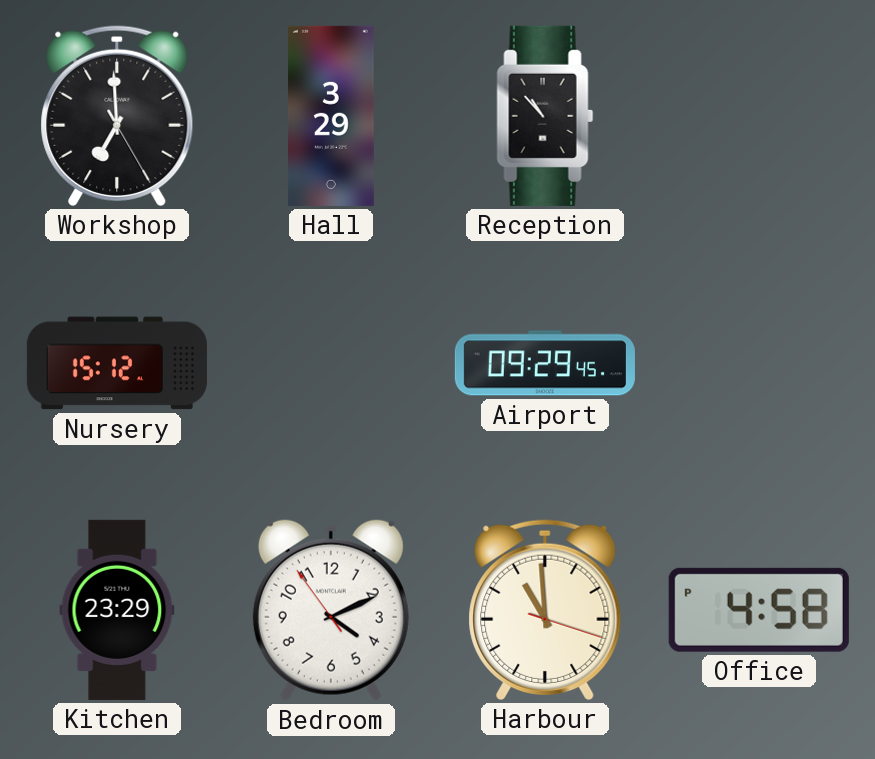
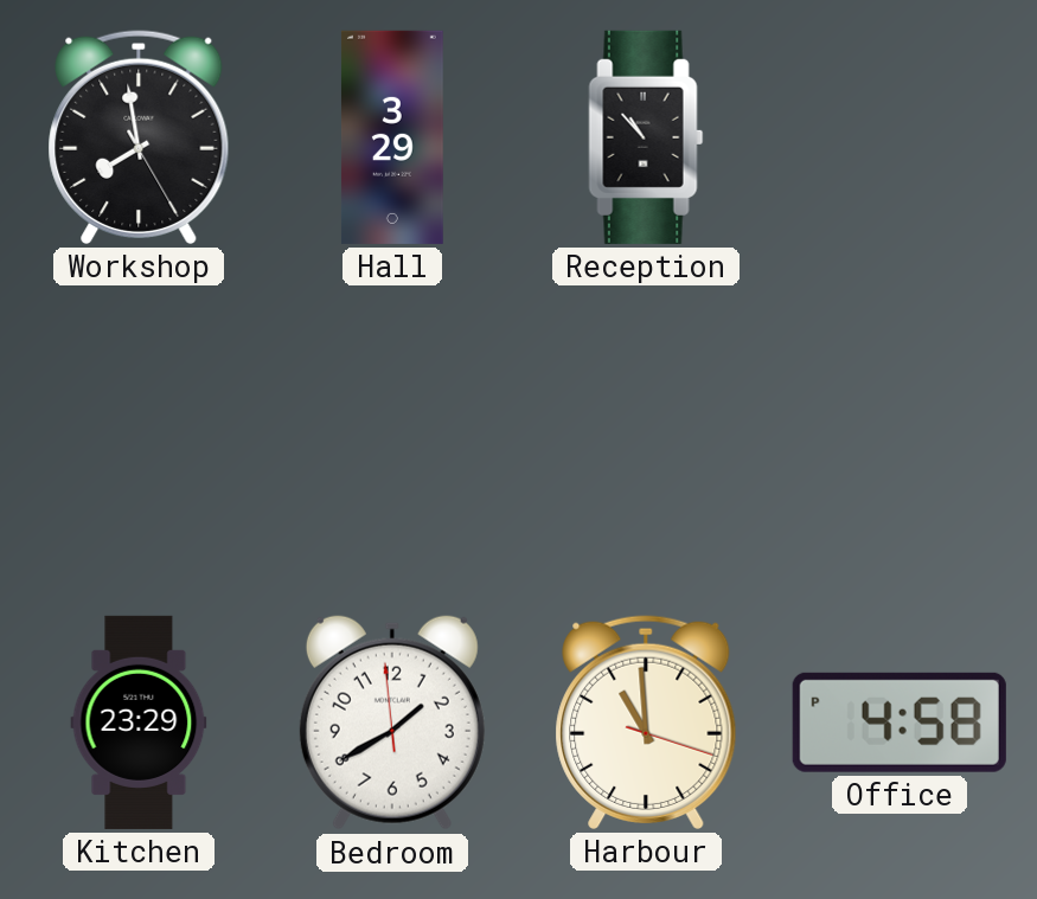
Workshop: 6:59 -> 7:58
Nursery: 15:12 -> none
Airport: 09:29 -> none
Bedroom: 4:10 -> 1:39
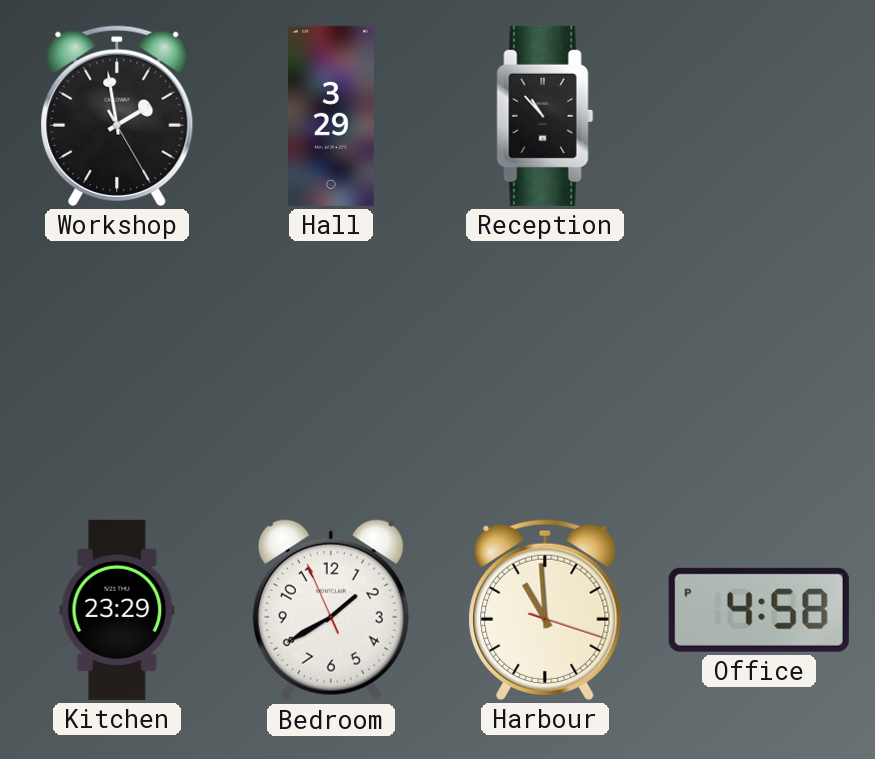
Workshop: 7:58 -> 1:58
Bedroom: 1:39:59 -> 1:39:56
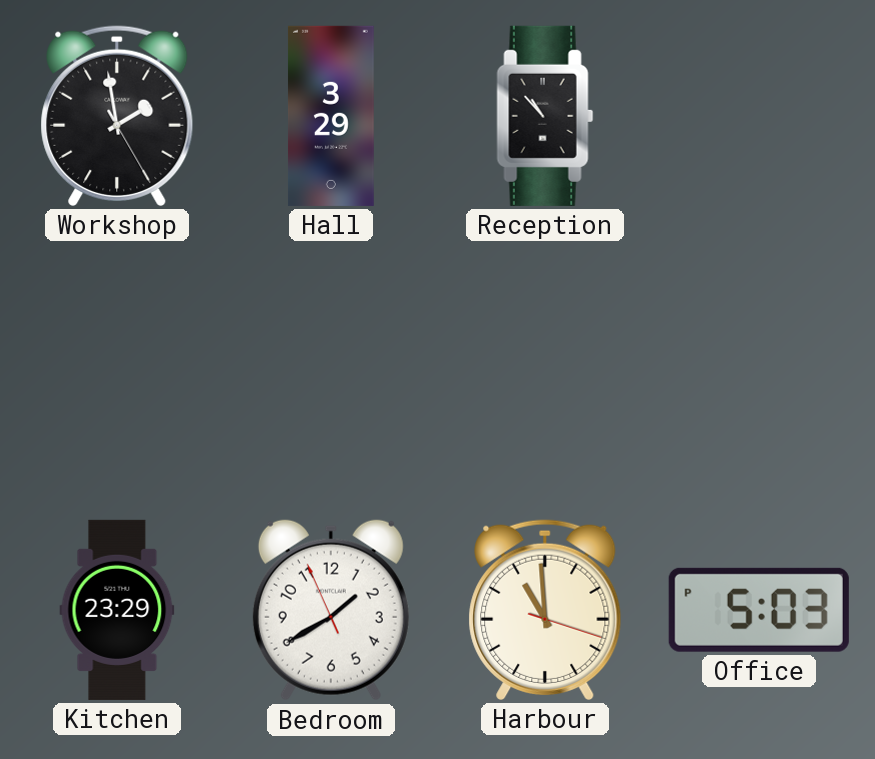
Office: 4:58 -> 5:03
